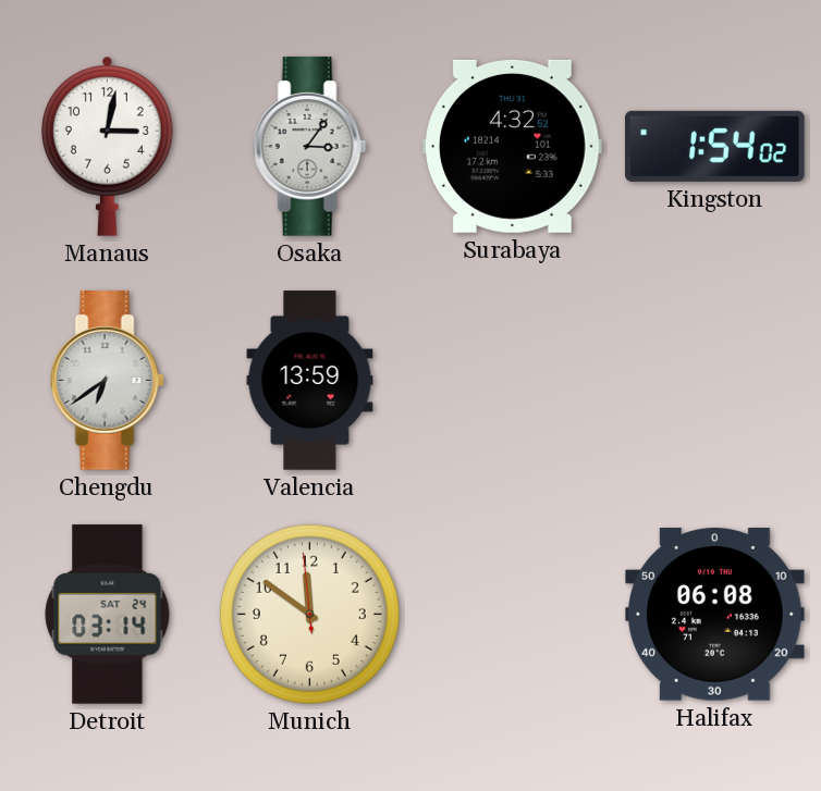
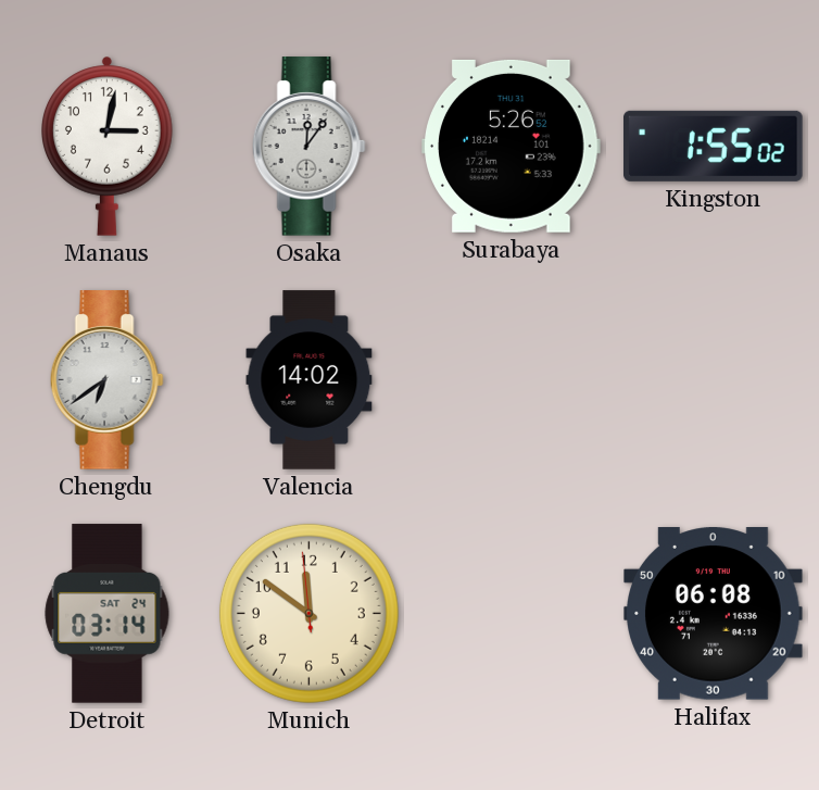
Osaka: 3:06 -> 12:06
Surabaya: 4:32 -> 5:26
Kingston: 1:54 -> 1:55
Valencia: 13:59 -> 14:02
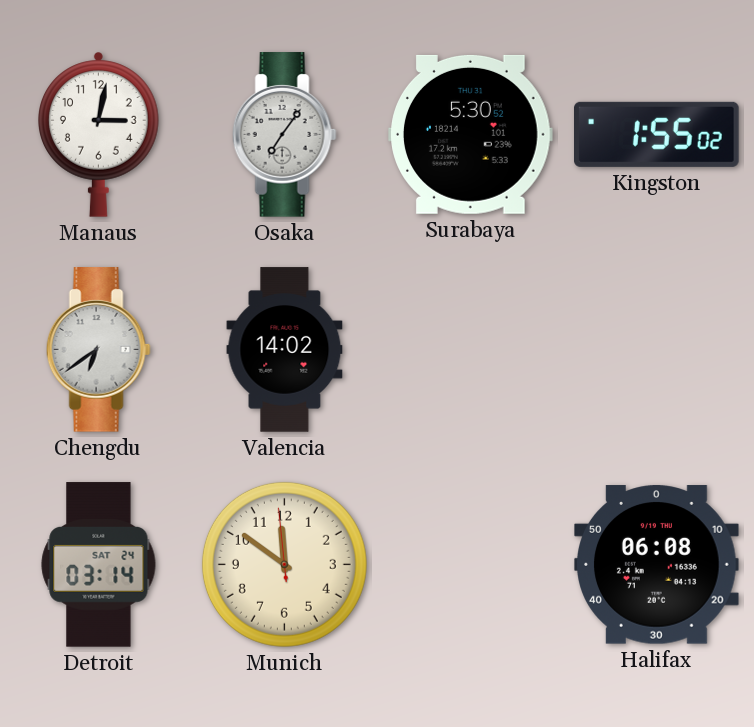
Osaka: 12:06 -> 7:06
Surabaya: 5:26 -> 5:30
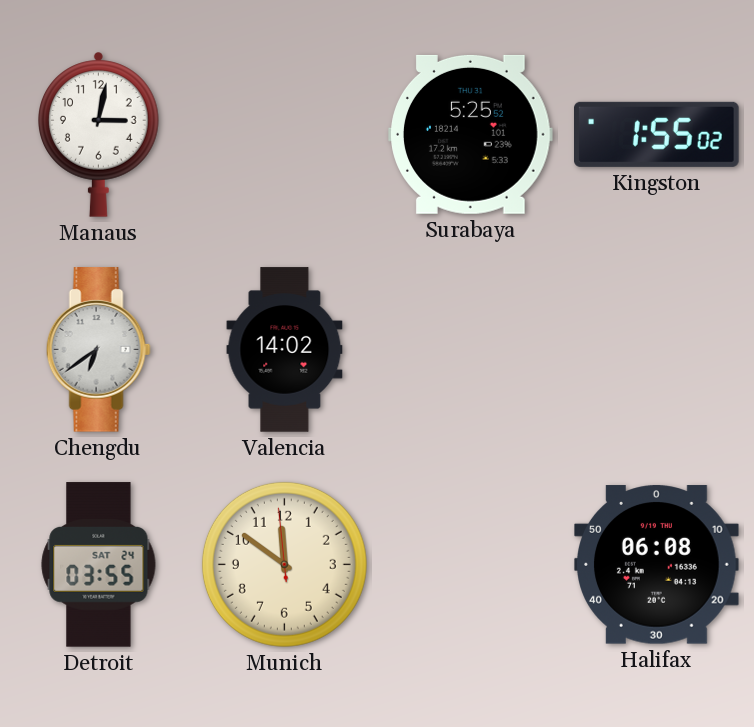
Osaka: 7:06 -> none
Surabaya: 5:30 -> 5:25
Detroit: 03:14 -> 03:55
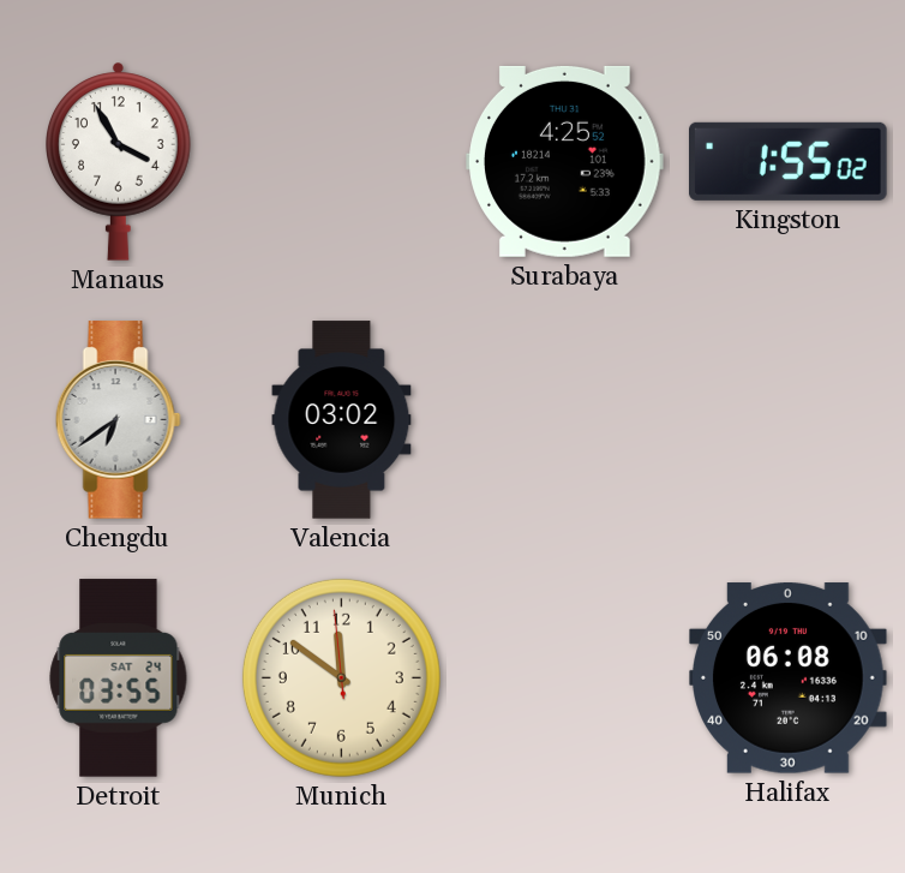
Manaus: 3:02 -> 3:55
Surabaya: 5:25 -> 4:25
Valencia: 14:02 -> 03:02
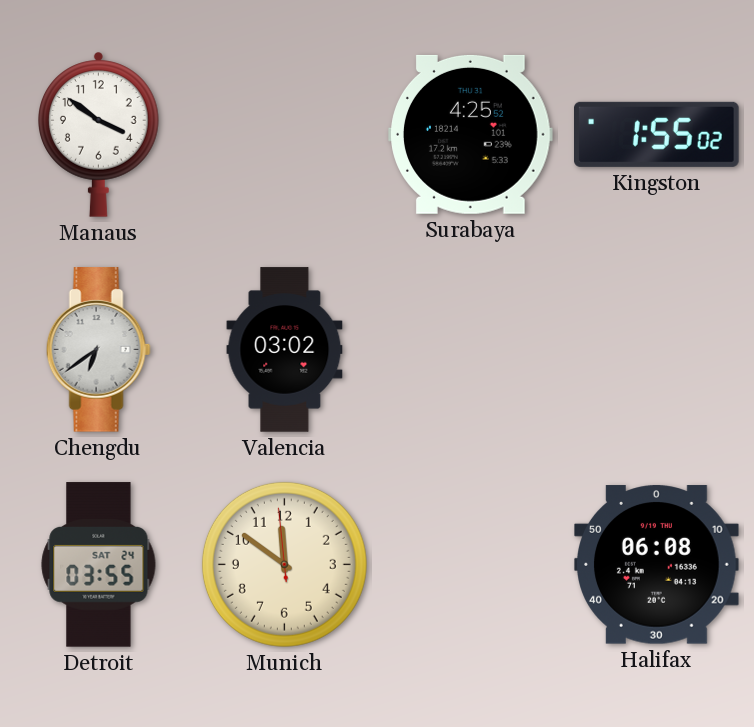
Manaus: 3:55 -> 3:51
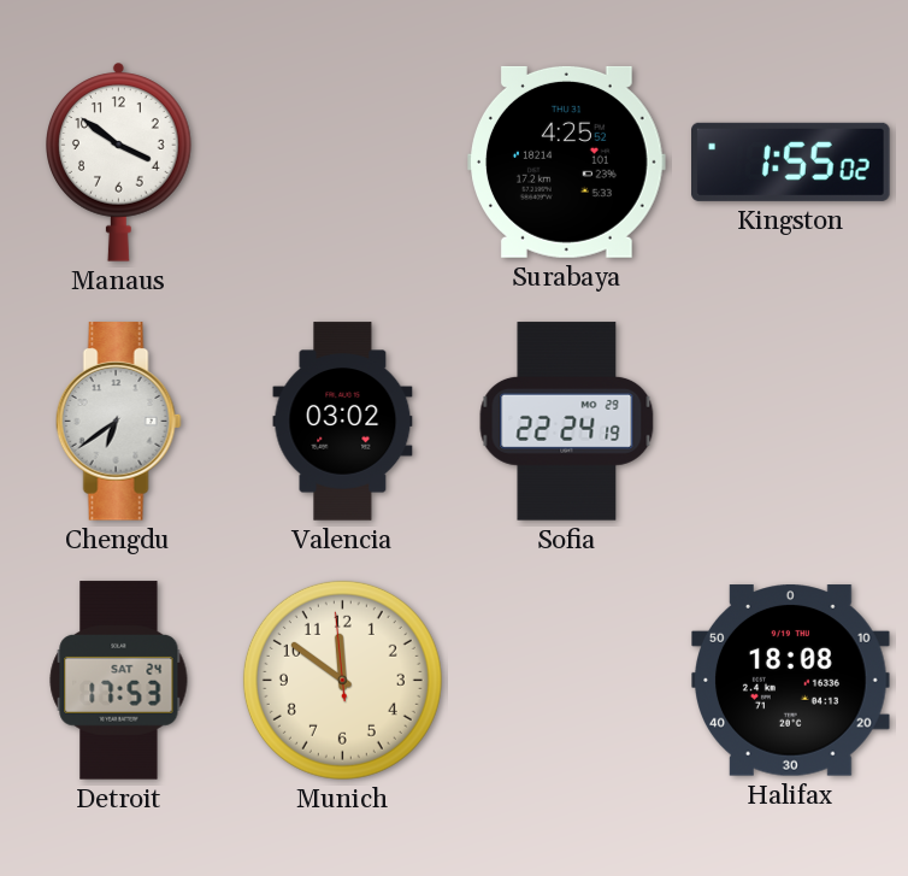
Sofia: none -> 22:24
Detroit: 03:55 -> 17:53
Halifax: 06:08 -> 18:08
